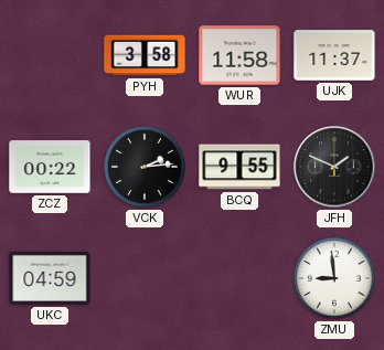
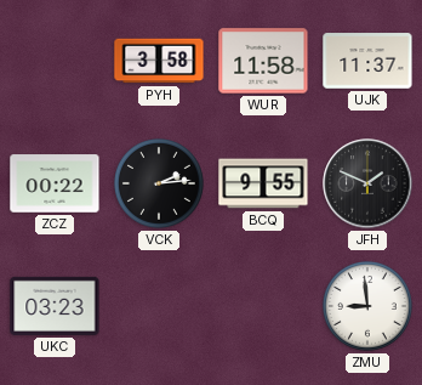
UKC: 04:59 -> 03:23
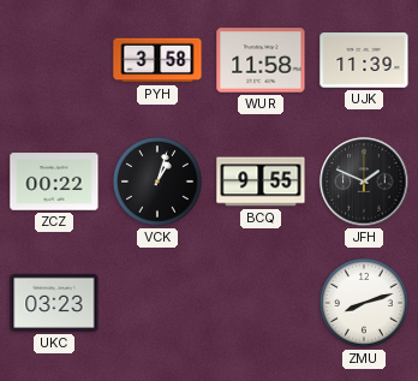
UJK: 11:37 -> 11:39
VCK: 2:14 -> 1:03
ZMU: 8:59 -> 8:12
